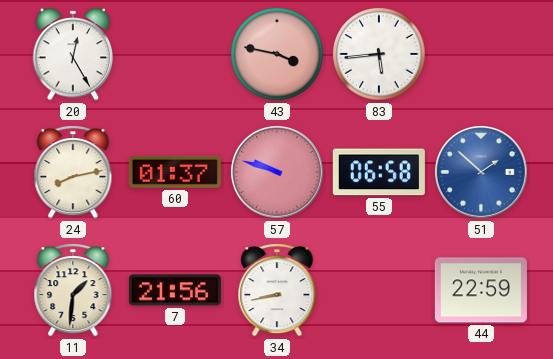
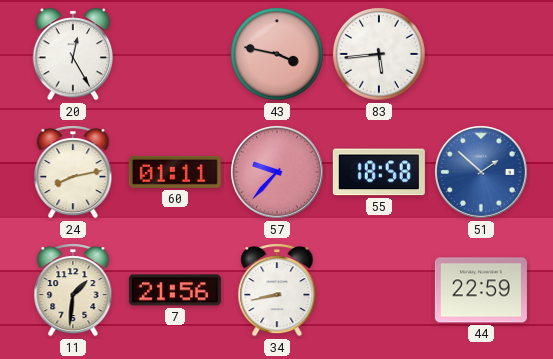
60: 01:37 -> 01:11
57: 9:48 -> 9:37
55: 06:58 -> 18:58
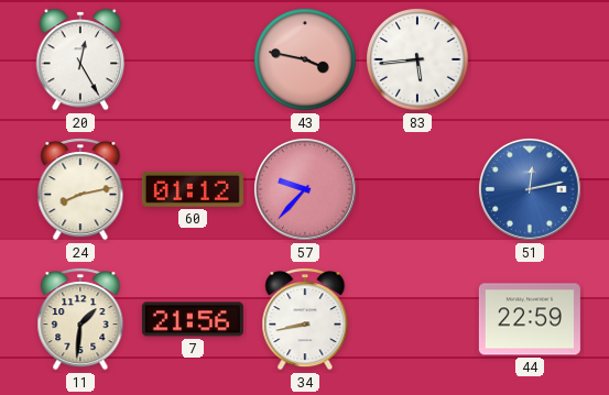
60: 01:11 -> 01:12
55: 18:58 -> none
51: 1:52 -> 12:13
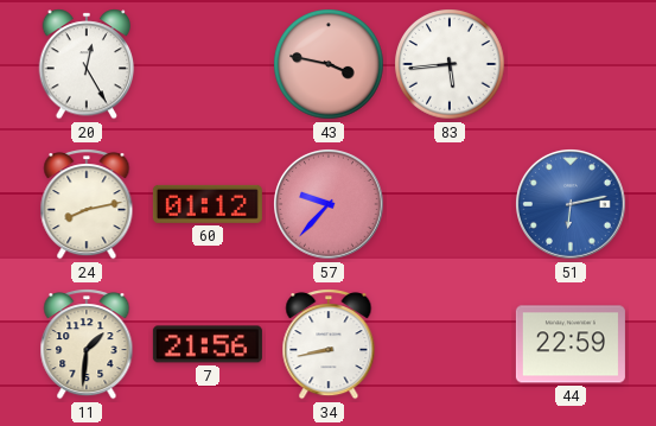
51: 12:13 -> 6:13
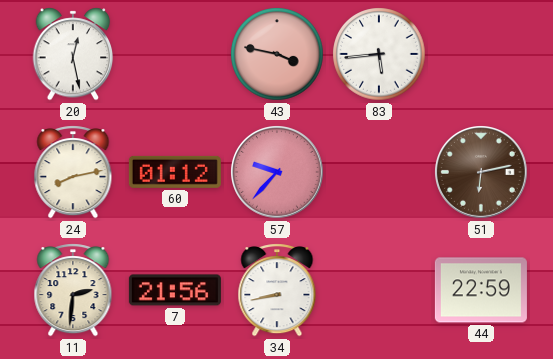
20: 12:25 -> 12:28
51 dial: blue -> brown
11: 1:31 -> 2:31
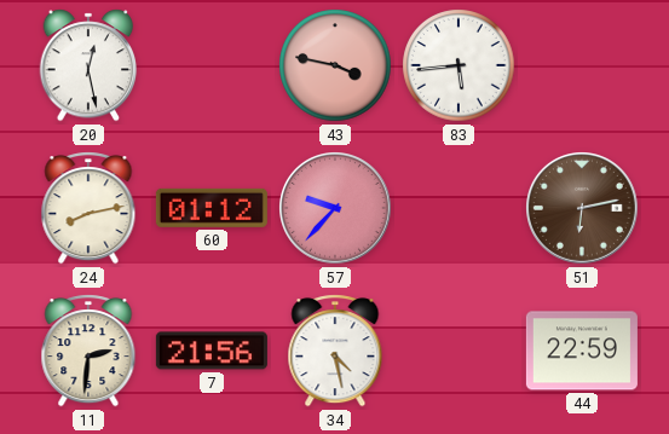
34: 8:43 -> 4:28
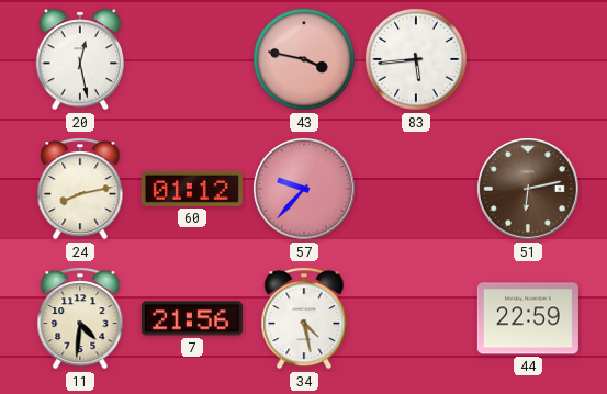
11: 2:31 -> 4:31
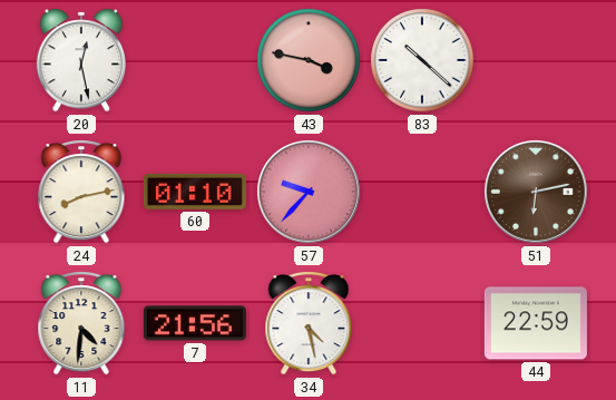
83: 5:44 -> 10:22
60: 01:12 -> 01:10
